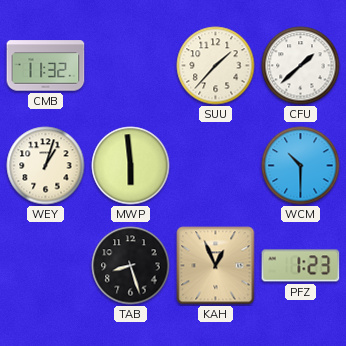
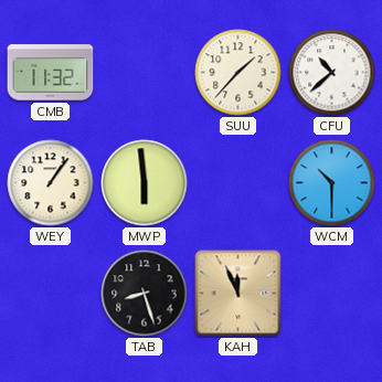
CFU: 1:38 -> 10:38
WEY: 1:03 -> 1:06
KAH: 12:56 -> 11:56
PFZ: 1:23 -> none
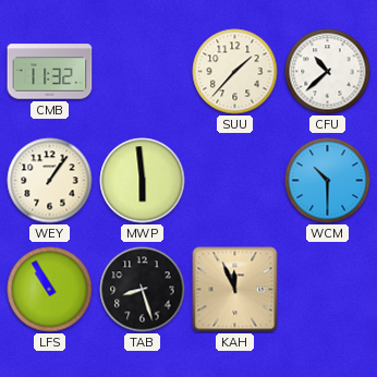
LFS: none -> 10:55
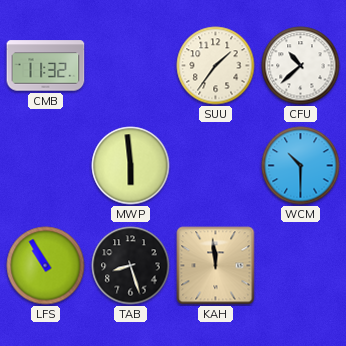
SUU: 1:37 -> 1:36
WEY: 1:06 -> none
KAH: 11:56 -> 11:59
